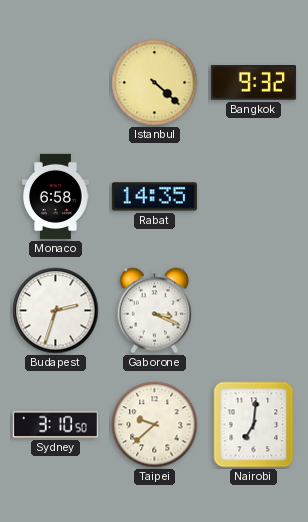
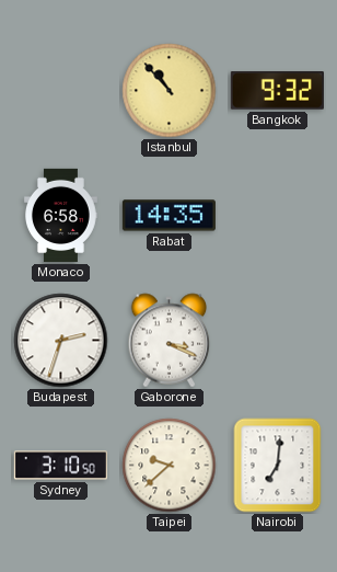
Istanbul: 4:22 -> 10:53
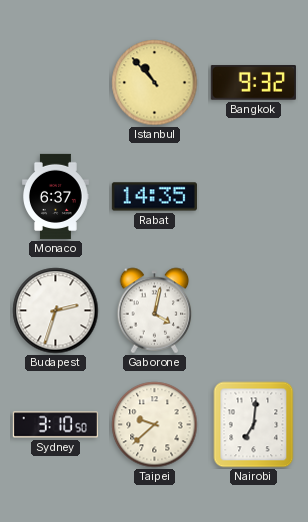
Monaco: 6:58 -> 6:37
Gaborone: 3:19 -> 4:02
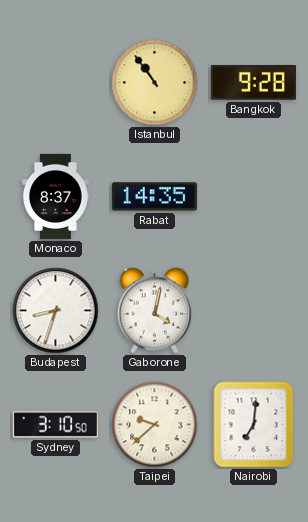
Istanbul: 10:53 -> 10:54
Bangkok: 9:32 -> 9:28
Monaco: 6:37 -> 8:37
Budapest: 2:33 -> 8:33
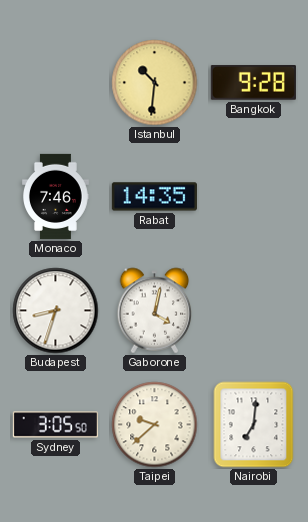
Istanbul: 10:54 -> 10:31
Monaco: 8:37 -> 7:46
Sydney: 3:10 -> 3:05
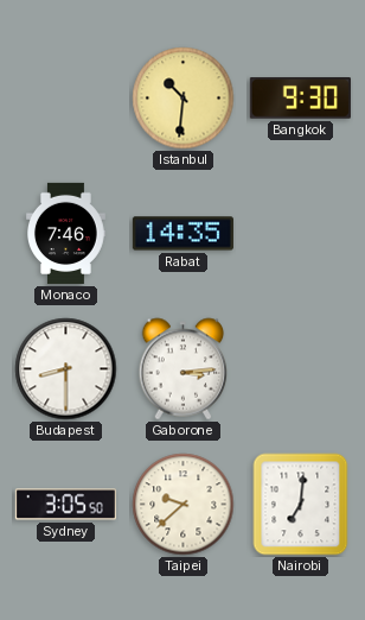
Bangkok: 9:28 -> 9:30
Budapest: 8:33 -> 8:30
Gaborone: 4:02 -> 3:14
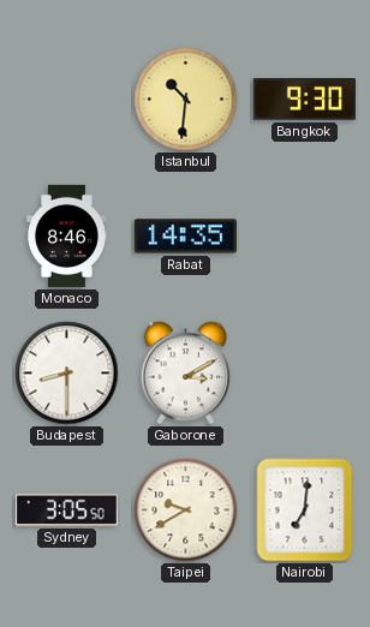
Monaco: 7:46 -> 8:46
Gaborone: 3:14 -> 3:10
Taipei: 9:38 -> 9:40
